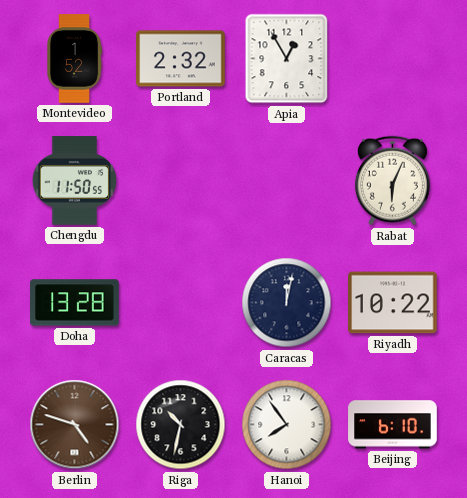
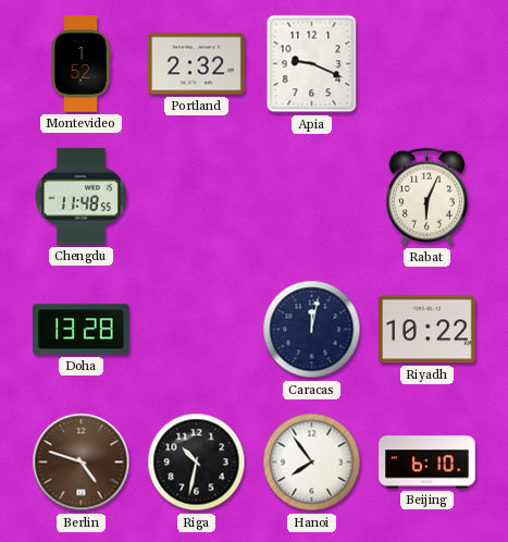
Apia: 12:55 -> 9:19
Chengdu: 11:50 -> 11:48
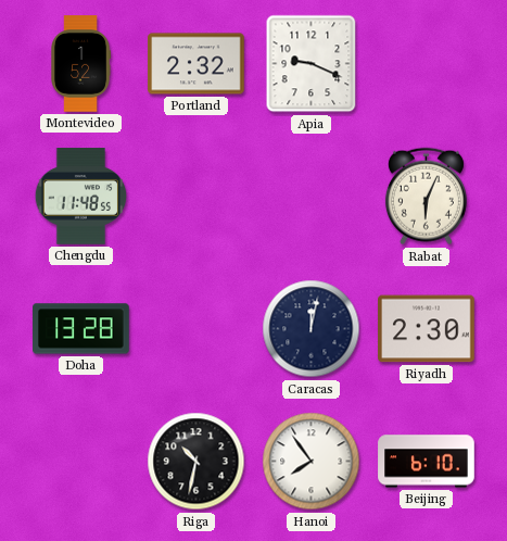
Riyadh: 10:22 -> 2:30
Berlin: 4:48 -> none
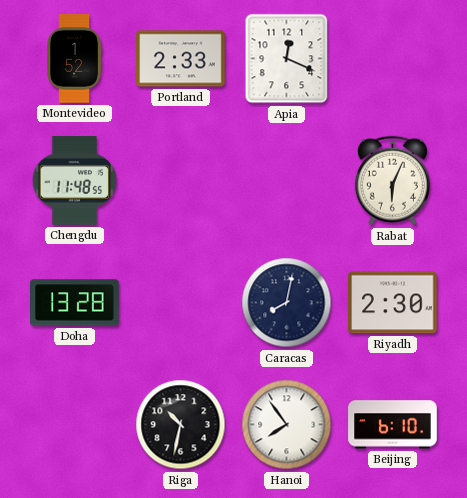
Portland: 2:32 -> 2:33
Apia: 9:19 -> 12:19
Caracas: 12:02 -> 8:02
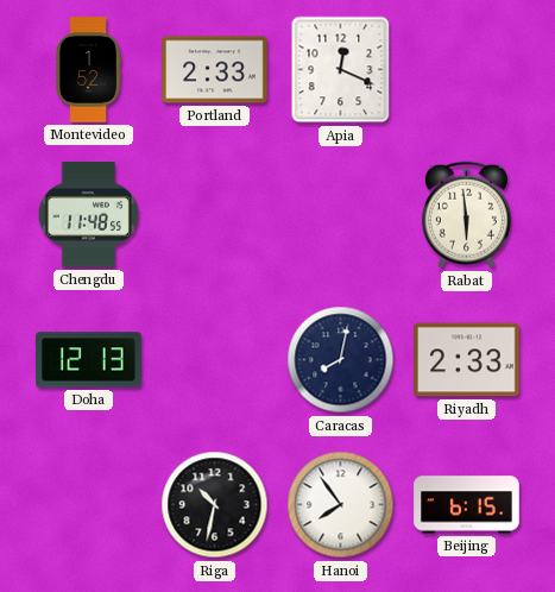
Rabat: 6:04 -> 5:59
Doha: 13:28 -> 12:13
Riyadh: 2:30 -> 2:33
Beijing: 6:10 -> 6:15
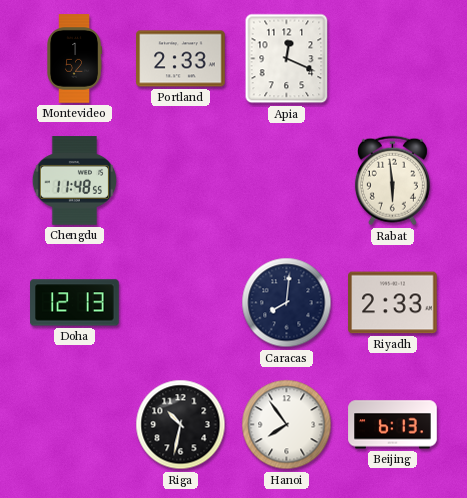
Caracas: 8:02 -> 8:01
Beijing: 6:15 -> 6:13
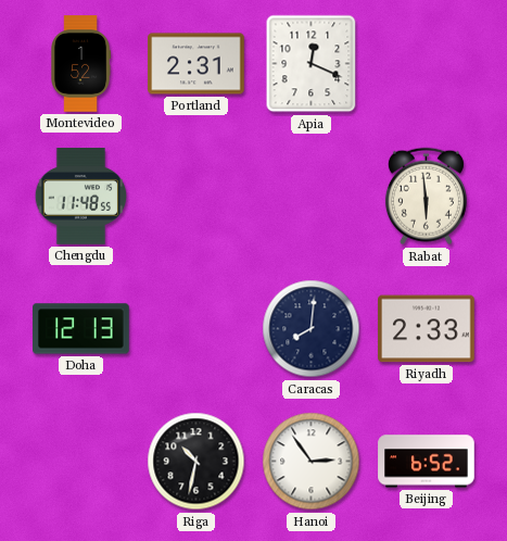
Portland: 2:33 -> 2:31
Hanoi: 7:54 -> 2:54
Beijing: 6:13 -> 6:52
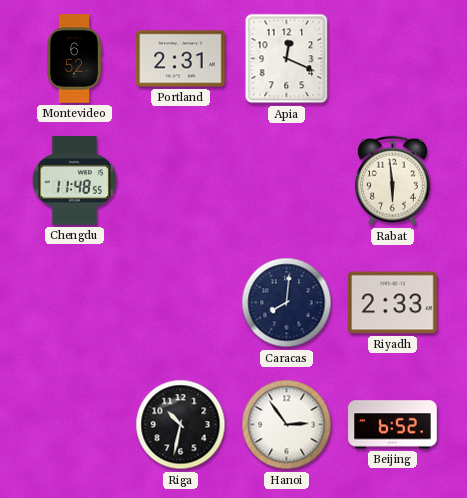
Montevideo: 1:52 -> 6:52
Doha: 12:13 -> none
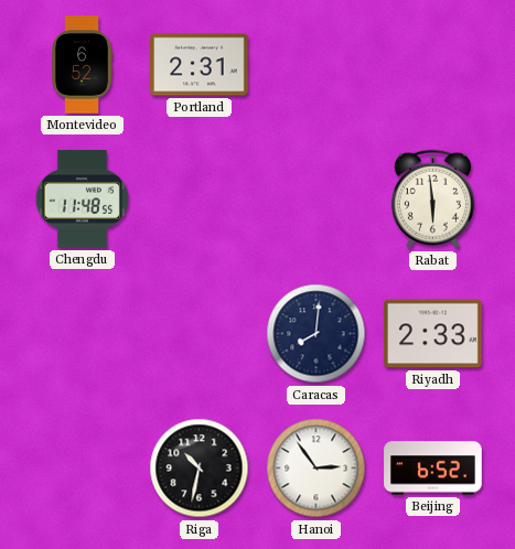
Apia: 12:19 -> none
